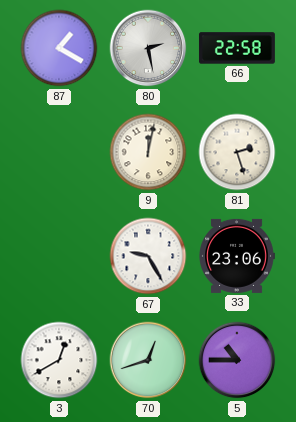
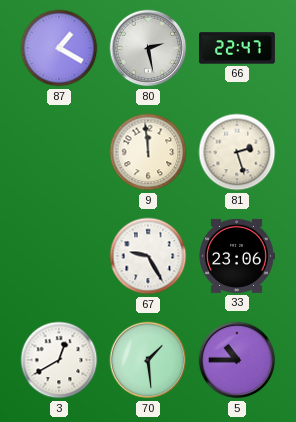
66: 22:58 -> 22:47
9: 12:02 -> 11:59
70: 12:42 -> 1:29
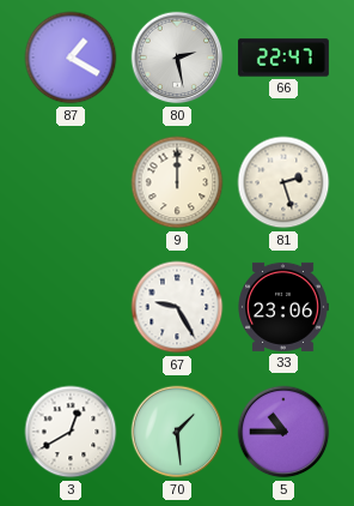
9: 11:59 -> 12:00
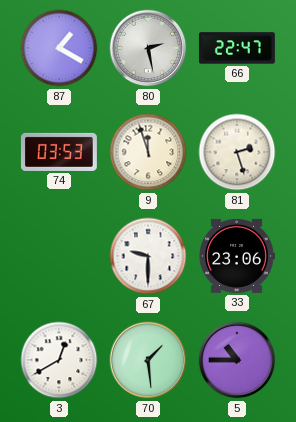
74: none -> 03:53
9: 12:00 -> 11:57
67: 9:25 -> 9:30
